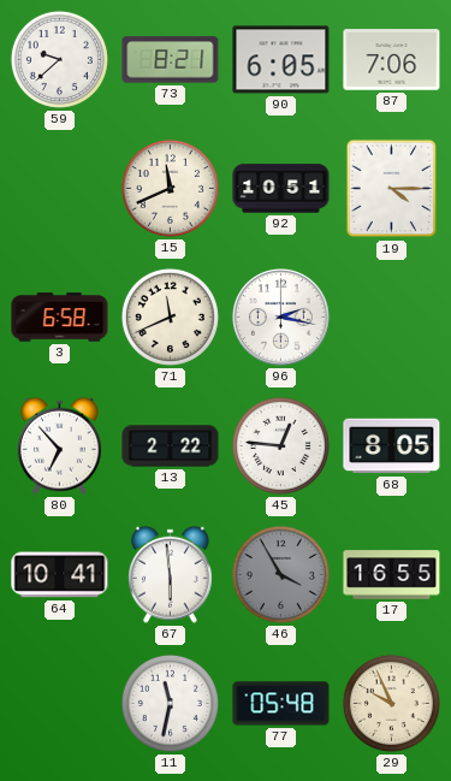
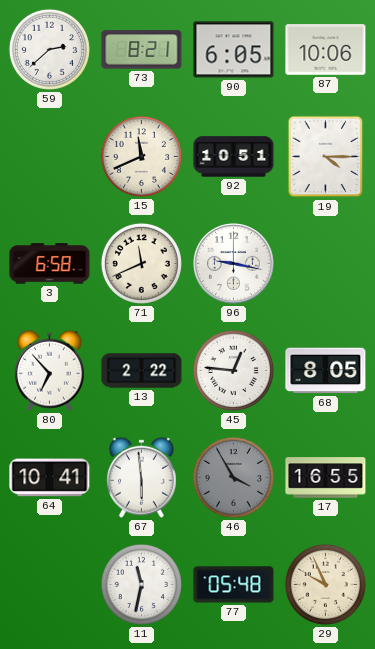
59: 9:38 -> 2:38
87: 7:06 -> 10:06
96: 2:17 -> 9:17
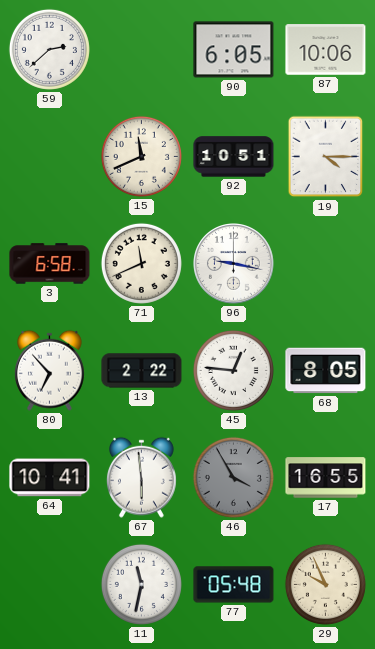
73: 8:21 -> none
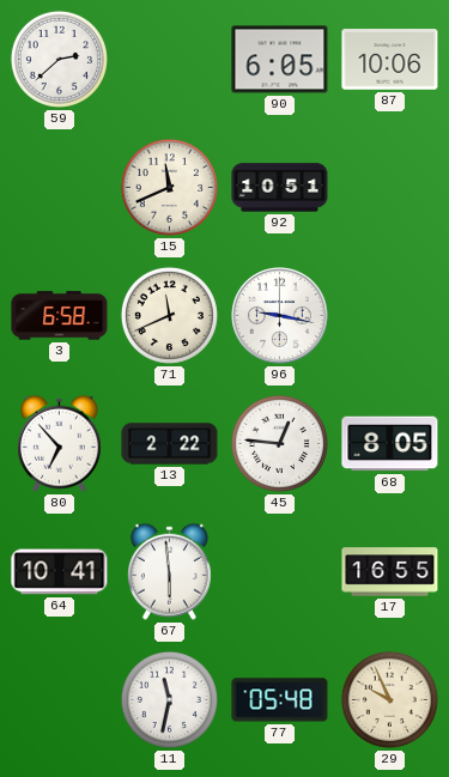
19: 4:15 -> none
46: 3:55 -> none
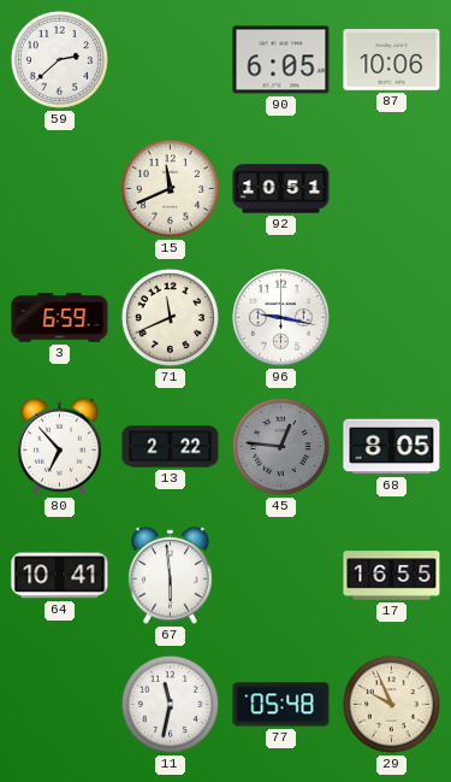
3: 6:58 -> 6:59
45 dial: white -> grey
